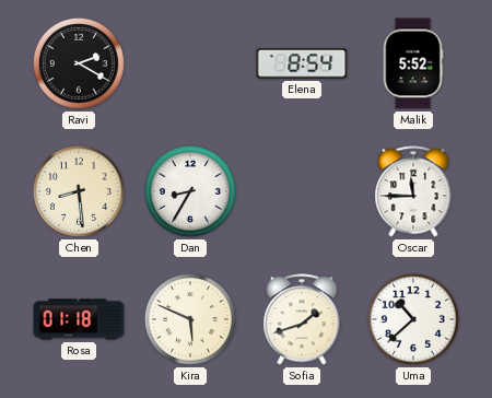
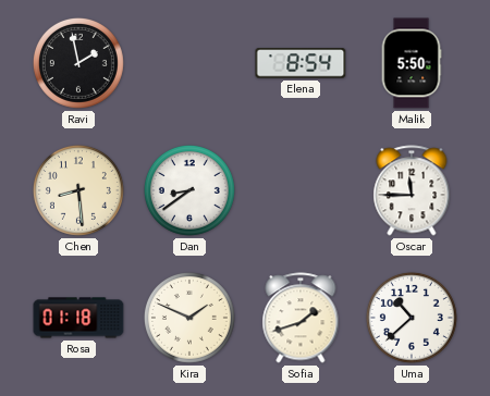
Ravi: 2:20 -> 1:58
Malik: 5:52 -> 5:50
Dan: 8:35 -> 8:39
Kira: 5:49 -> 1:49
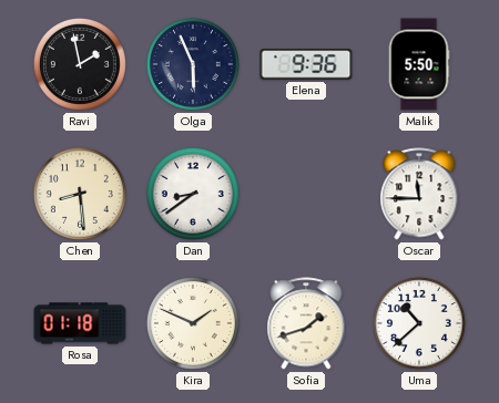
Olga: none -> 5:56
Elena: 8:54 -> 9:36
